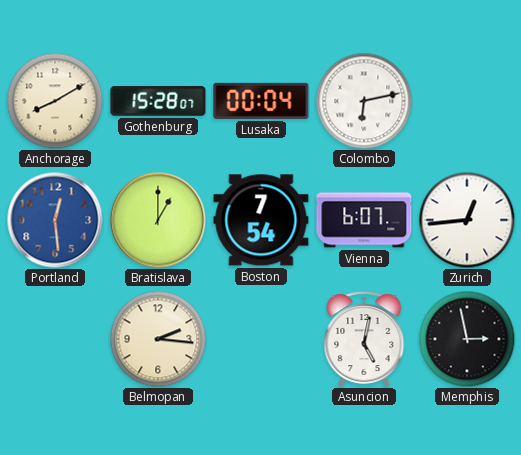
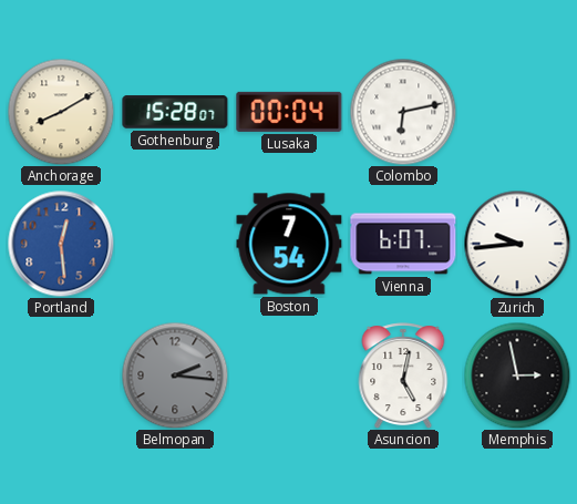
Bratislava: 1:00 -> none
Zurich: 12:44 -> 9:44
Belmopan dial: cream -> grey
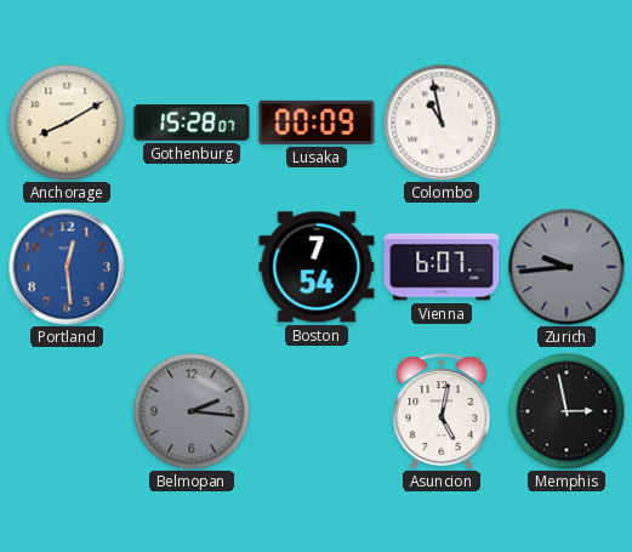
Lusaka: 00:04 -> 00:09
Colombo: 6:13 -> 10:58
Zurich dial: white -> grey
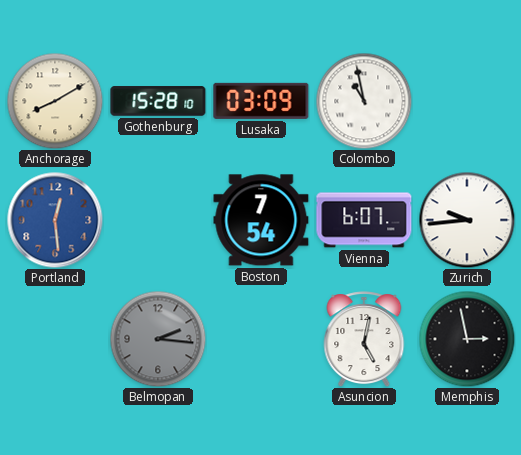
Gothenburg: 15:28:07 -> 15:28:10
Lusaka: 00:09 -> 03:09
Zurich dial: grey -> white
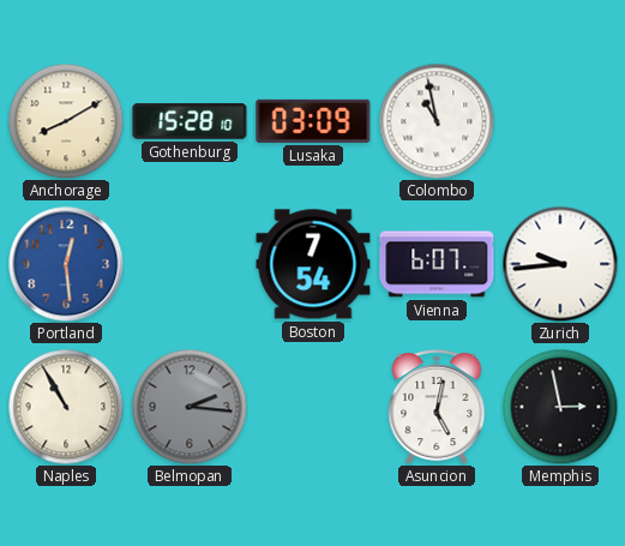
Naples: none -> 10:55
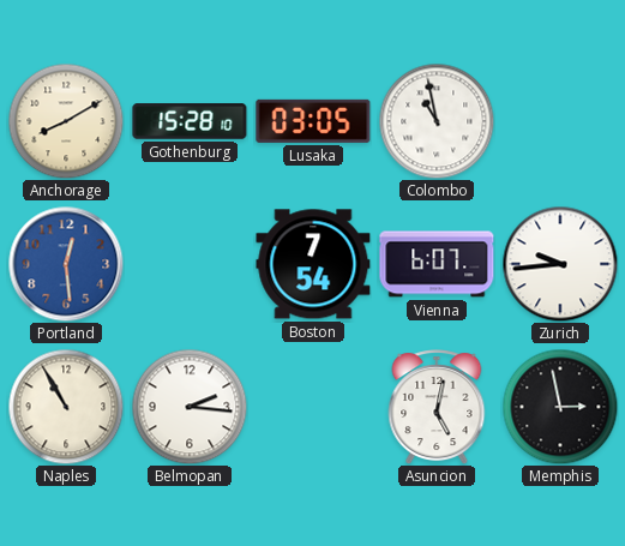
Lusaka: 03:09 -> 03:05
Belmopan dial: grey -> white
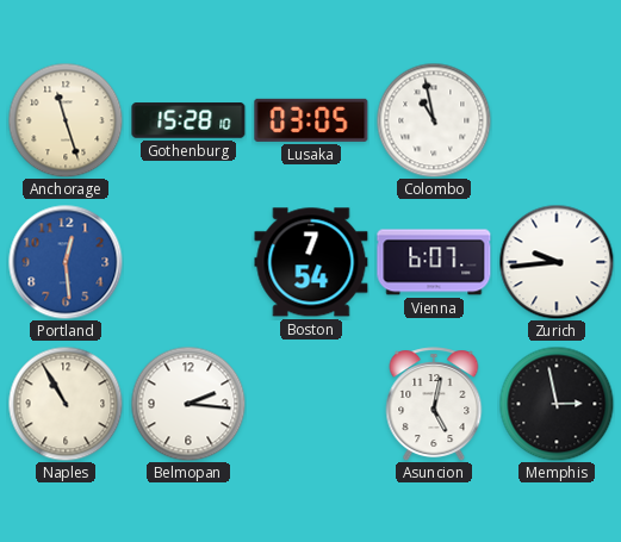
Anchorage: 8:10 -> 11:27
